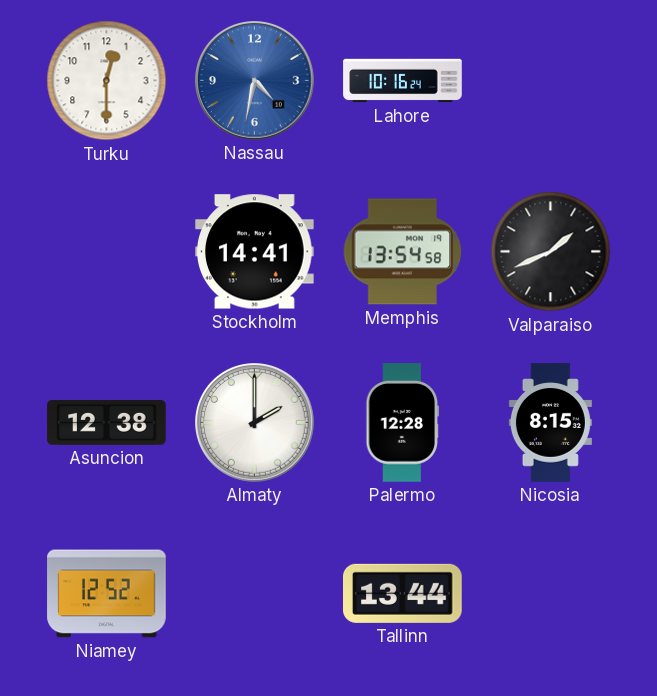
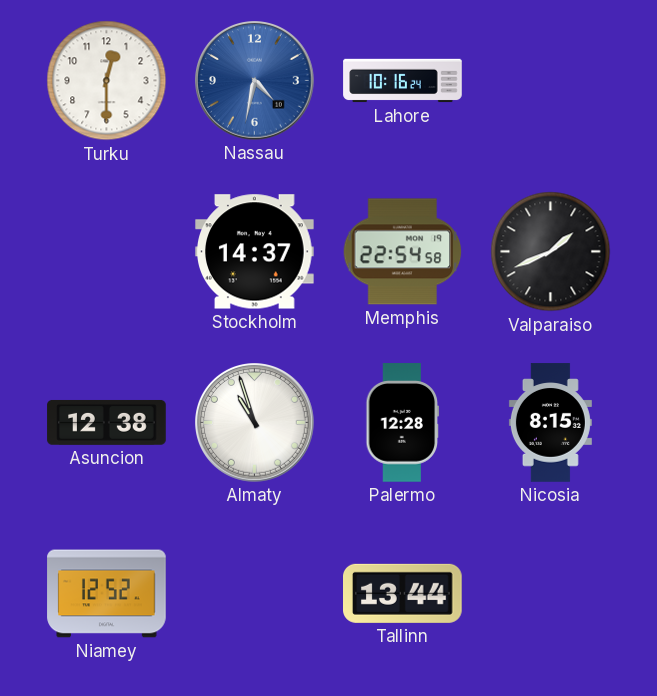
Stockholm: 14:41 -> 14:37
Memphis: 13:54 -> 22:54
Almaty: 2:00 -> 10:57
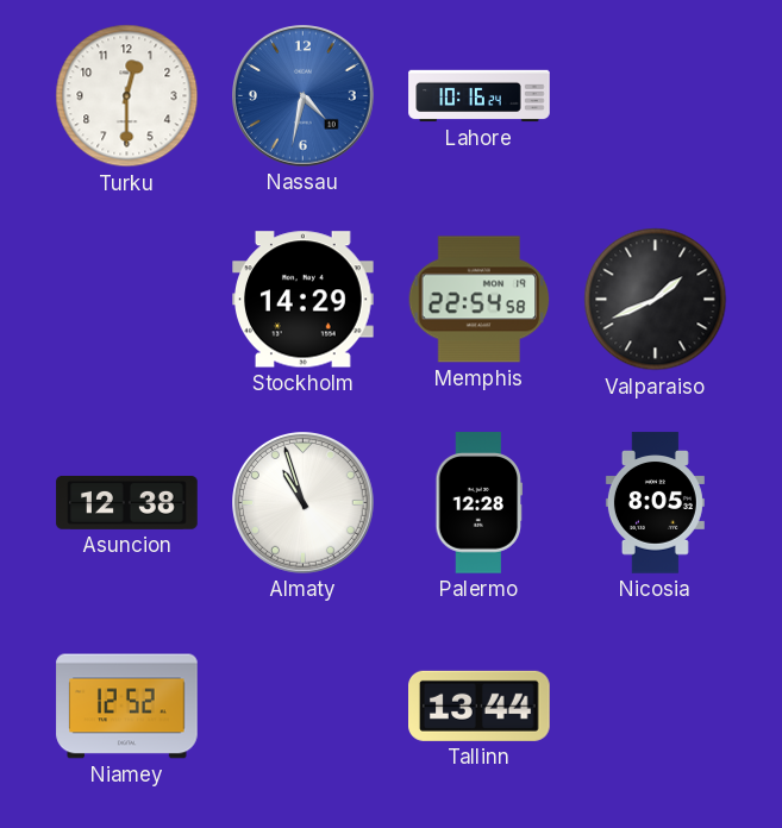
Stockholm: 14:37 -> 14:29
Nicosia: 8:15 -> 8:05
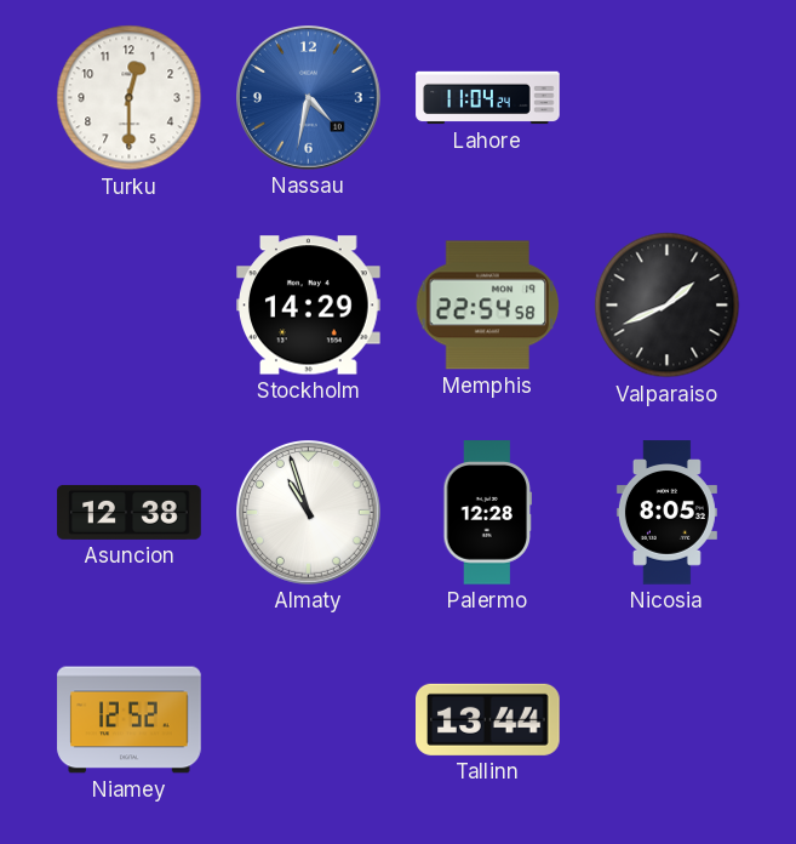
Lahore: 10:16 -> 11:04
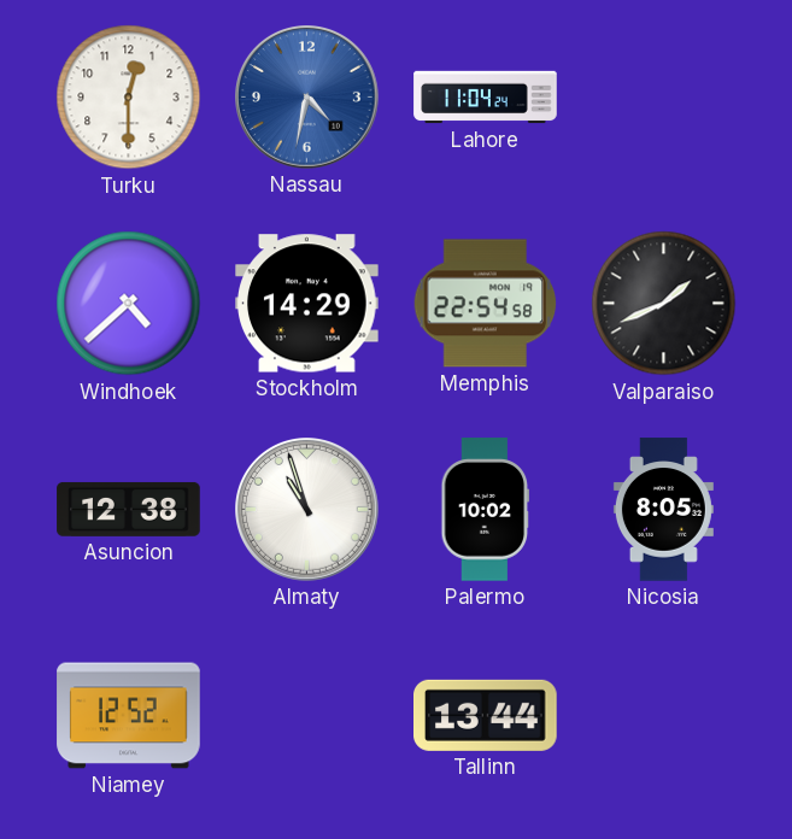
Windhoek: none -> 4:38
Palermo: 12:28 -> 10:02
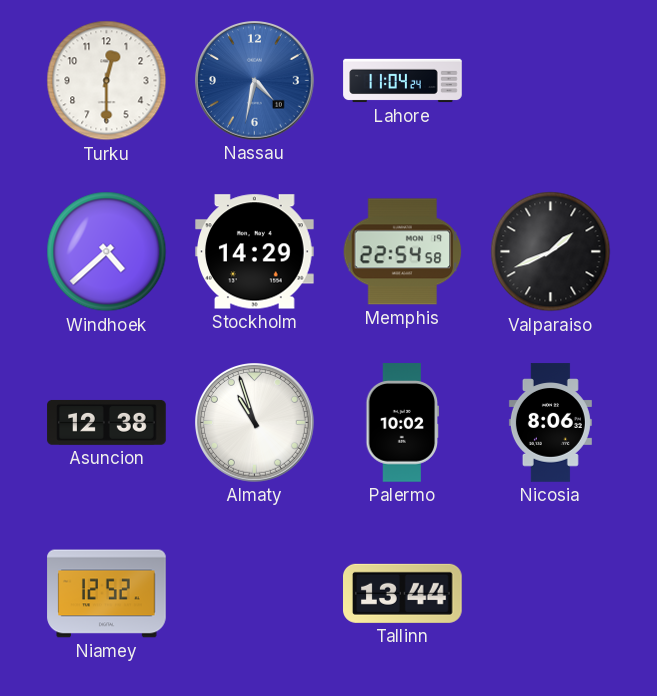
Nicosia: 8:05 -> 8:06
